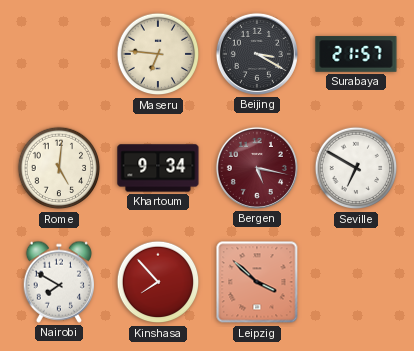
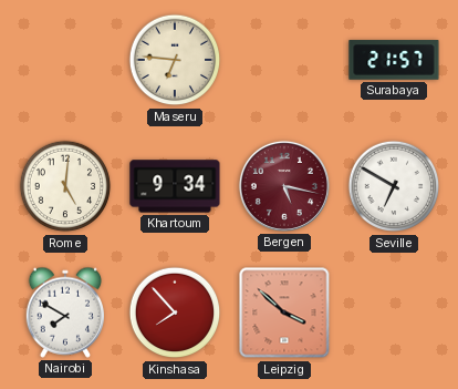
Beijing: 3:20 -> none
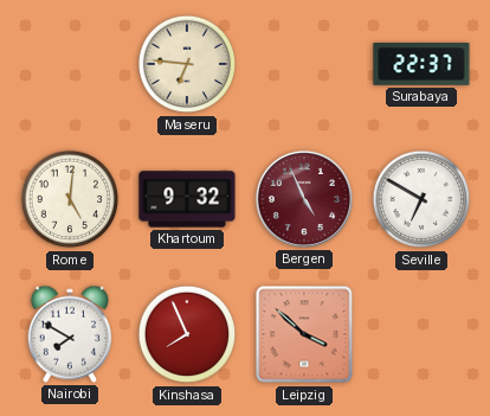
Surabaya: 21:57 -> 22:37
Khartoum: 9:34 -> 9:32
Bergen: 5:17 -> 4:56
Kinshasa: 7:53 -> 7:56
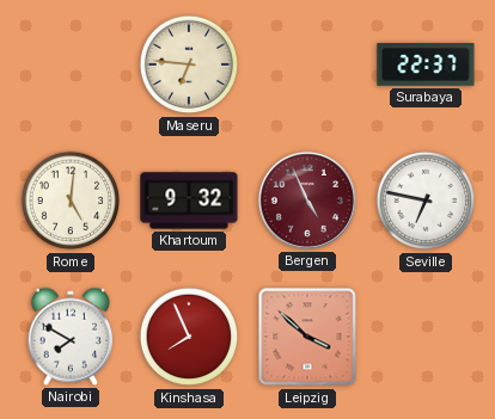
Seville: 6:50 -> 6:47
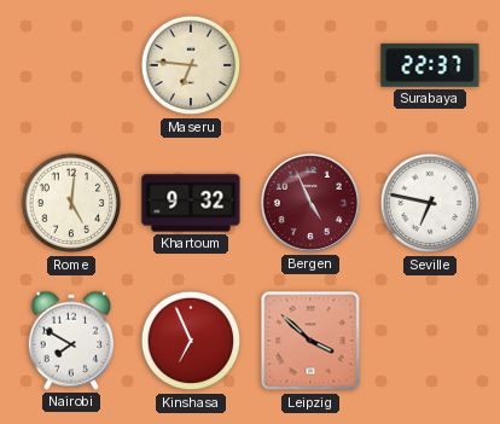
Kinshasa: 7:56 -> 6:56
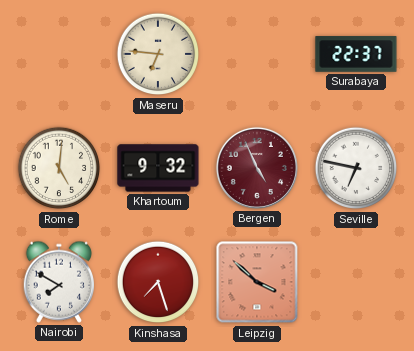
Kinshasa: 6:56 -> 7:27
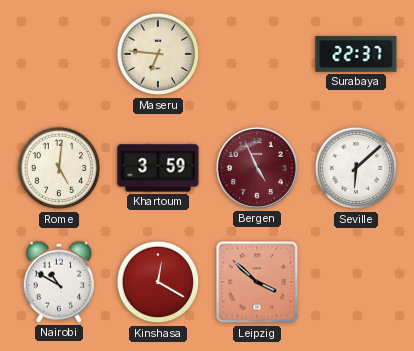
Khartoum: 9:32 -> 3:59
Seville: 6:47 -> 6:08
Nairobi: 7:50 -> 10:50
Kinshasa: 7:27 -> 12:20
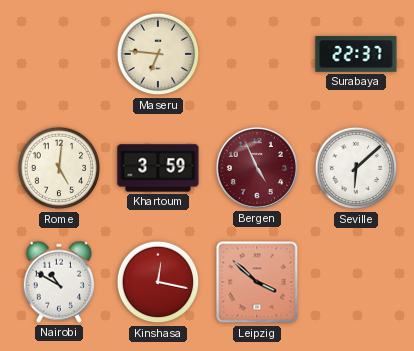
Kinshasa: 12:20 -> 12:17
